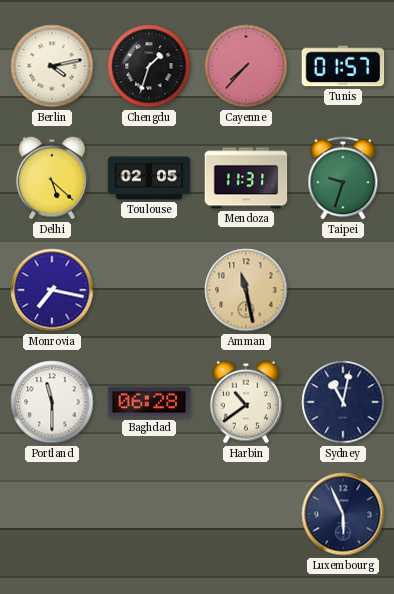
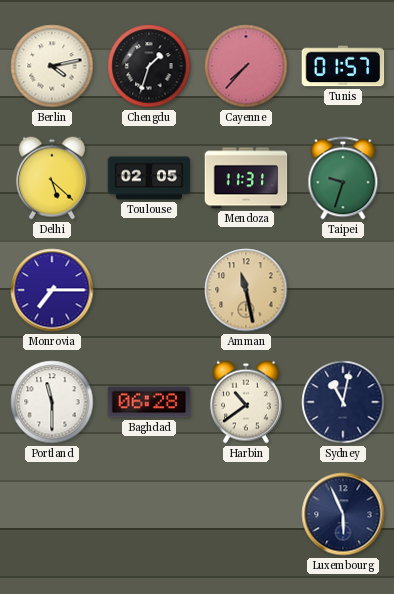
Monrovia: 7:17 -> 7:15
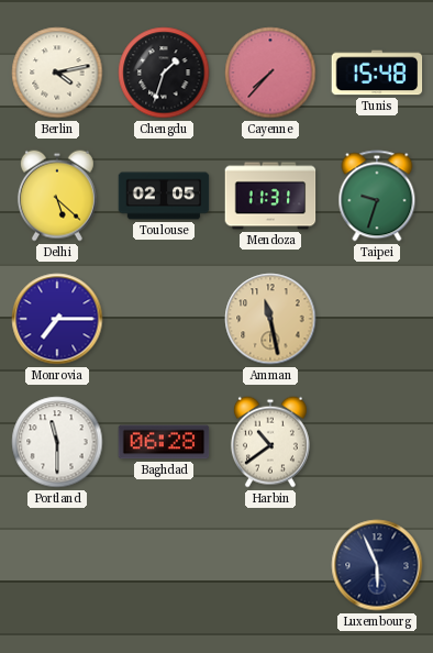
Tunis: 01:57 -> 15:48
Sydney: 11:02 -> none
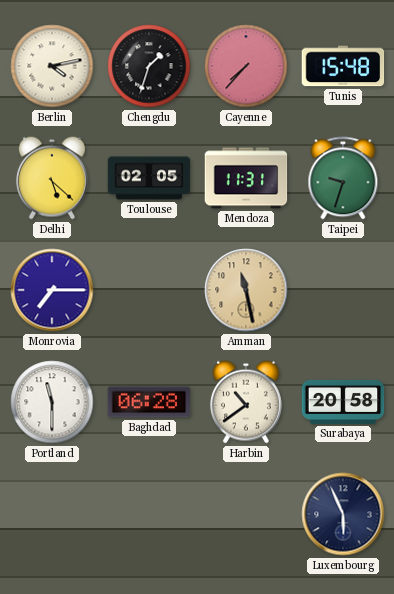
Surabaya: none -> 20:58
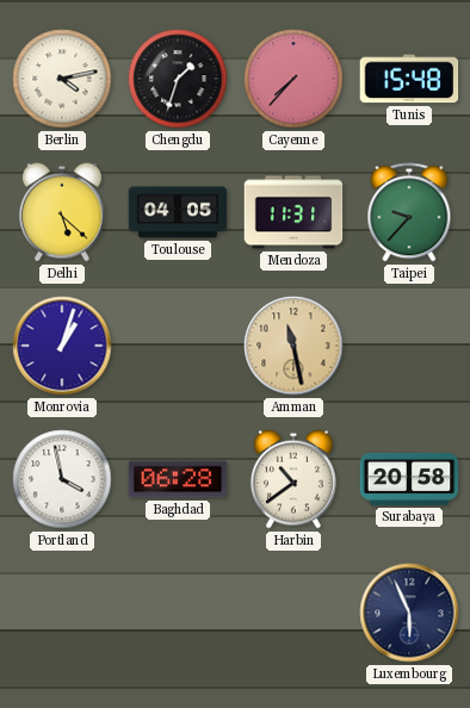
Toulouse: 02:05 -> 04:05
Taipei: 9:33 -> 9:37
Monrovia: 7:15 -> 1:03
Portland: 11:30 -> 3:58
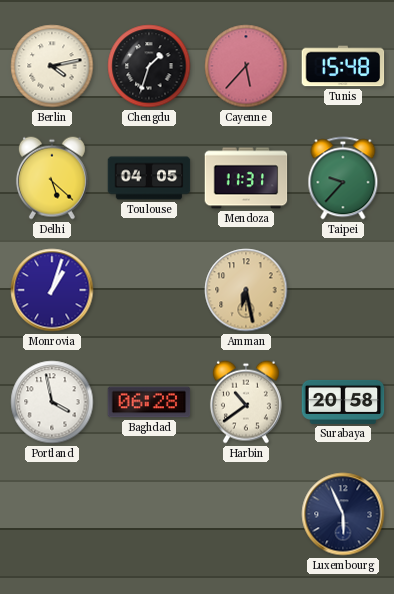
Cayenne: 7:37 -> 5:37
Amman: 11:28 -> 6:28
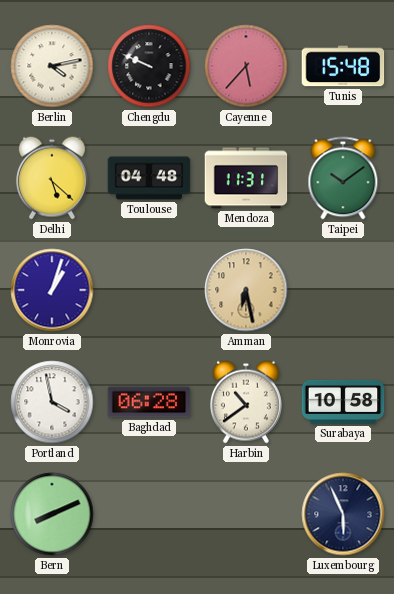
Chengdu: 1:33 -> 9:49
Toulouse: 04:05 -> 04:48
Taipei: 9:37 -> 10:09
Surabaya: 20:58 -> 10:58
Bern: none -> 8:11
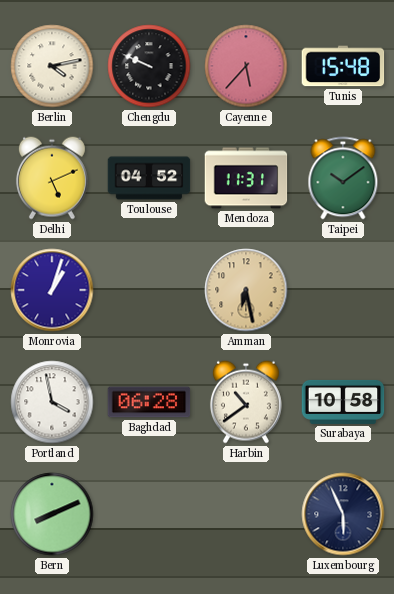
Delhi: 5:22 -> 5:11
Toulouse: 04:48 -> 04:52
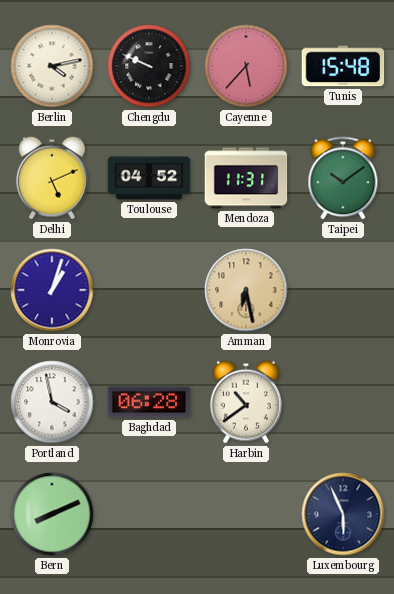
Surabaya: 10:58 -> none
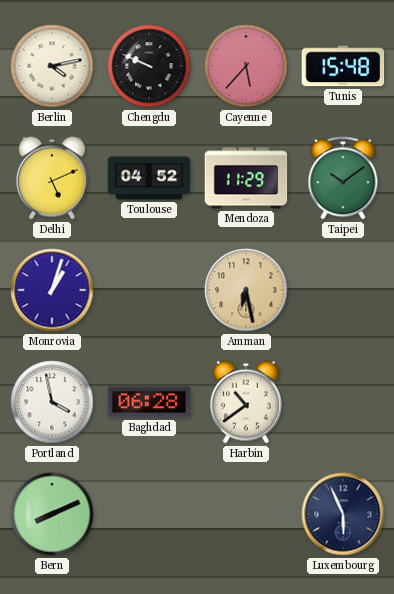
Mendoza: 11:31 -> 11:29
